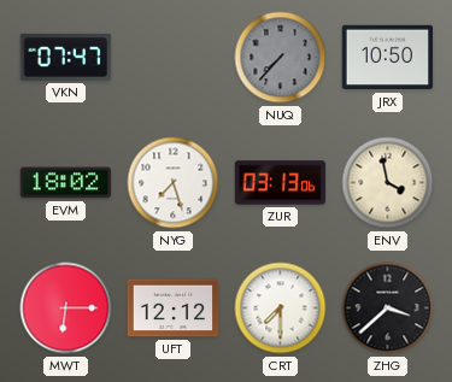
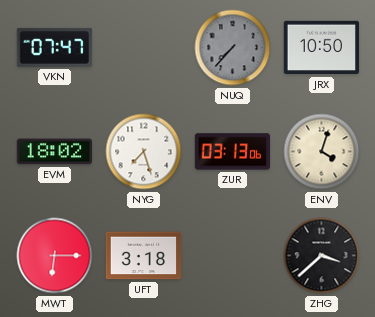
ENV: 3:58 -> 4:03
UFT: 12:12 -> 3:18
CRT: 7:30 -> none
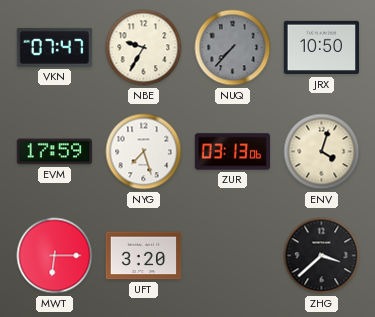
NBE: none -> 9:35
EVM: 18:02 -> 17:59
UFT: 3:18 -> 3:20
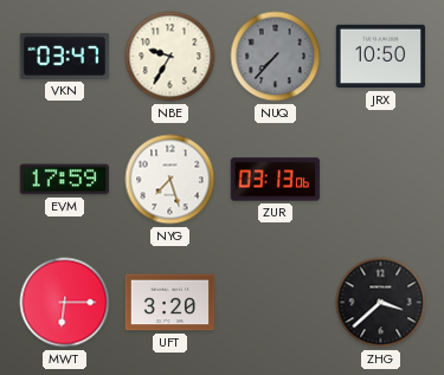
VKN: 07:47 -> 03:47
ENV: 4:03 -> none
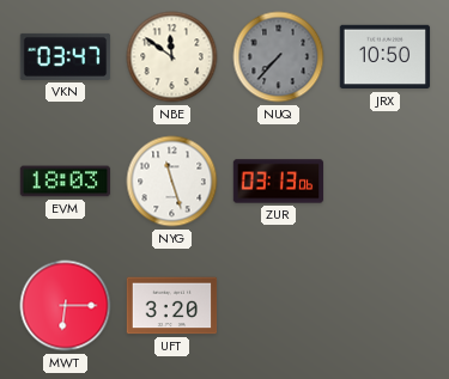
NBE: 9:35 -> 11:51
EVM: 17:59 -> 18:03
NYG: 7:27 -> 11:27
ZHG: 3:38 -> none
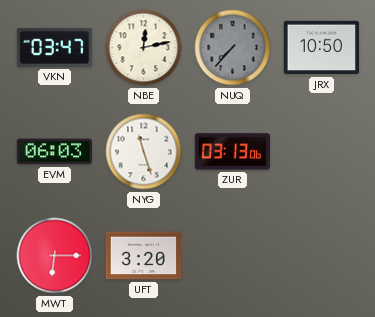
NBE: 11:51 -> 12:13
EVM: 18:03 -> 06:03
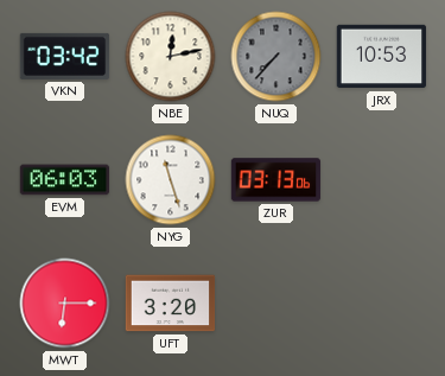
VKN: 03:47 -> 03:42
JRX: 10:50 -> 10:53
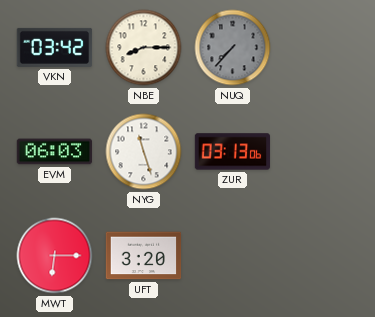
NBE: 12:13 -> 8:15
JRX: 10:53 -> none
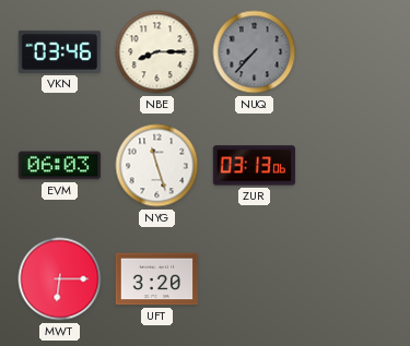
VKN: 03:42 -> 03:46
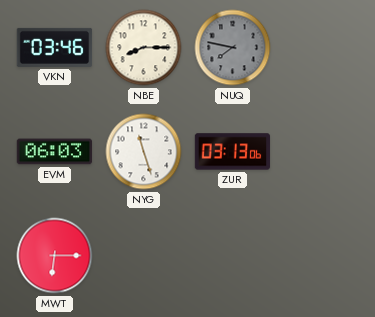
NUQ: 7:37 -> 7:47
UFT: 3:20 -> none
